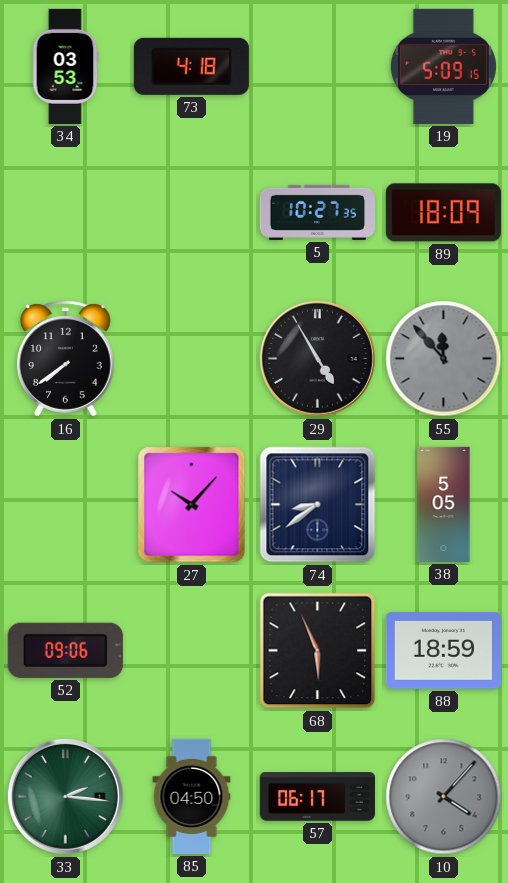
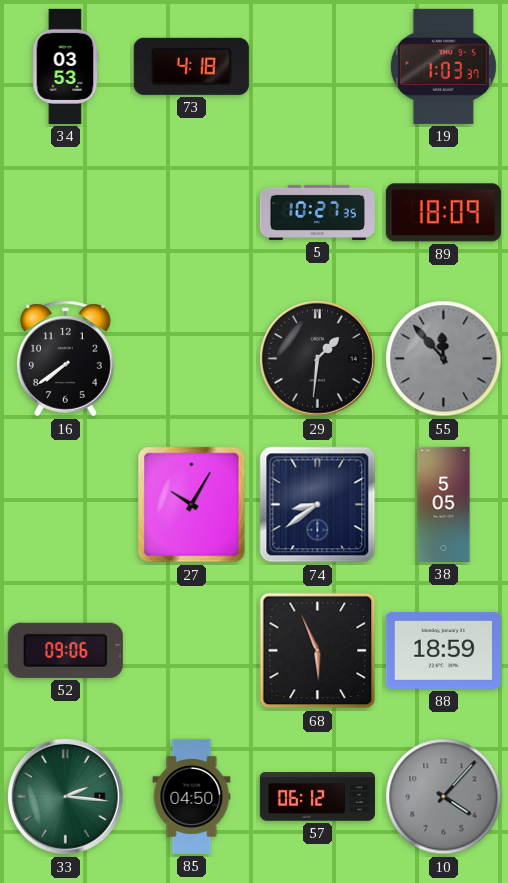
19: 5:09 -> 1:03
29: 4:55 -> 1:31
27: 10:07 -> 10:05
57: 06:17 -> 06:12
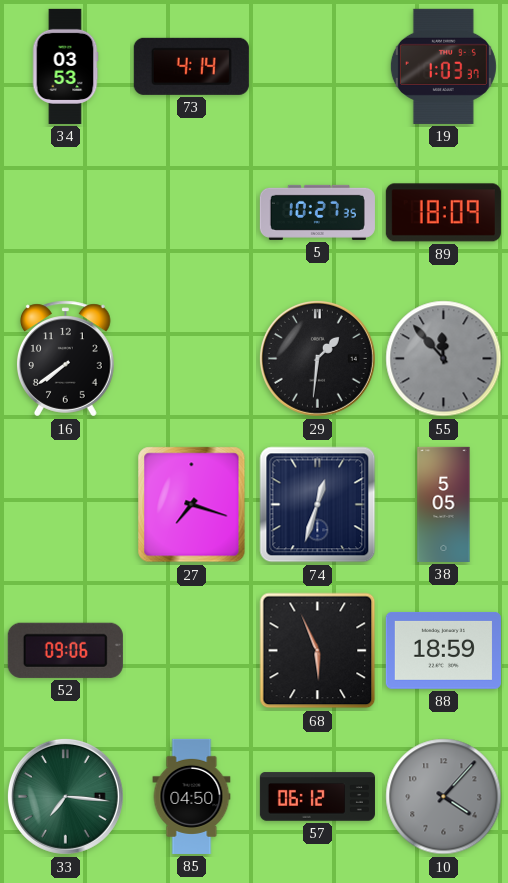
73: 4:18 -> 4:14
27: 10:05 -> 7:18
74: 8:39 -> 12:33
33: 2:16 -> 7:16
